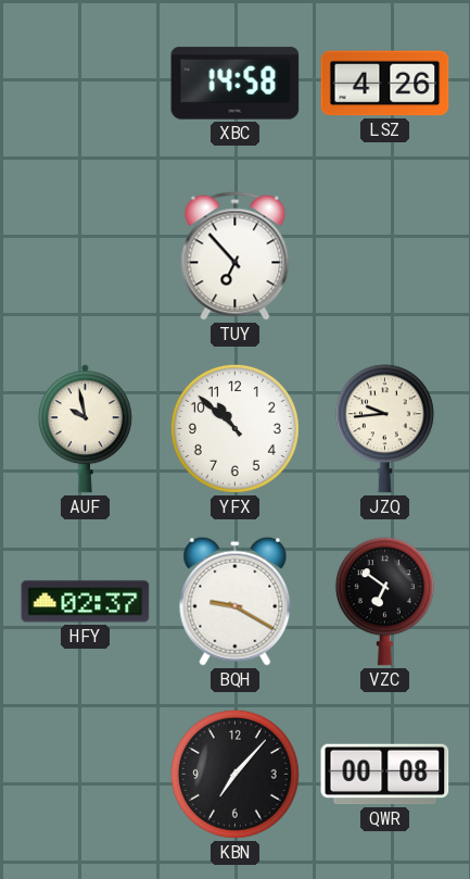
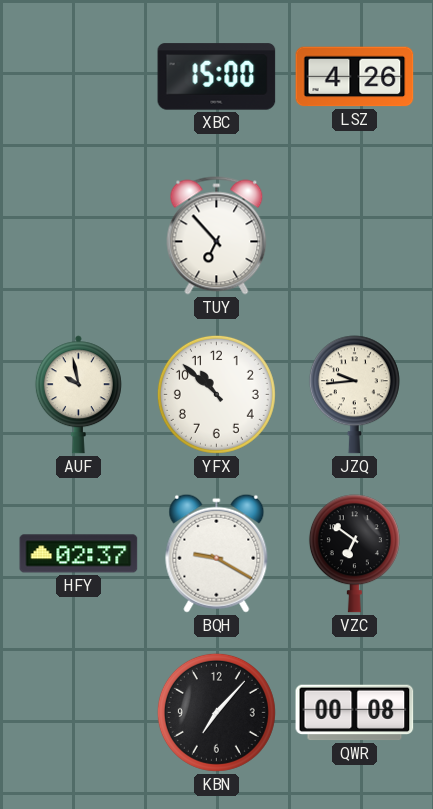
XBC: 14:58 -> 15:00
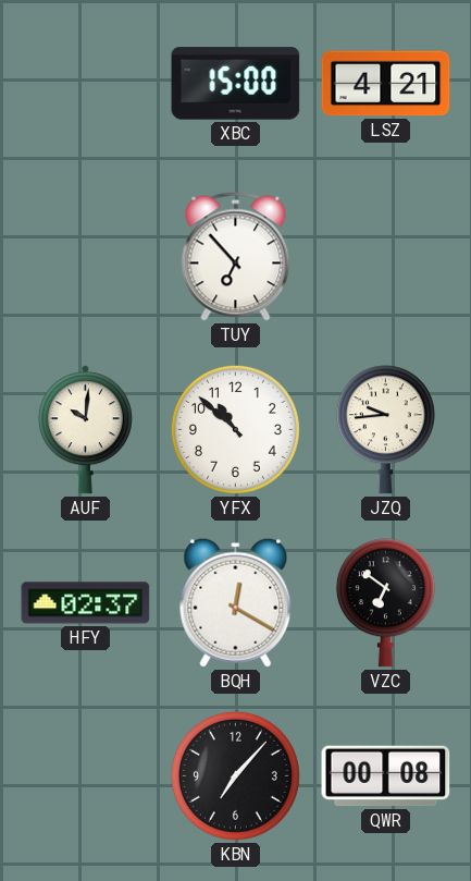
LSZ: 4:26 -> 4:21
AUF: 9:58 -> 10:01
BQH: 9:20 -> 12:20
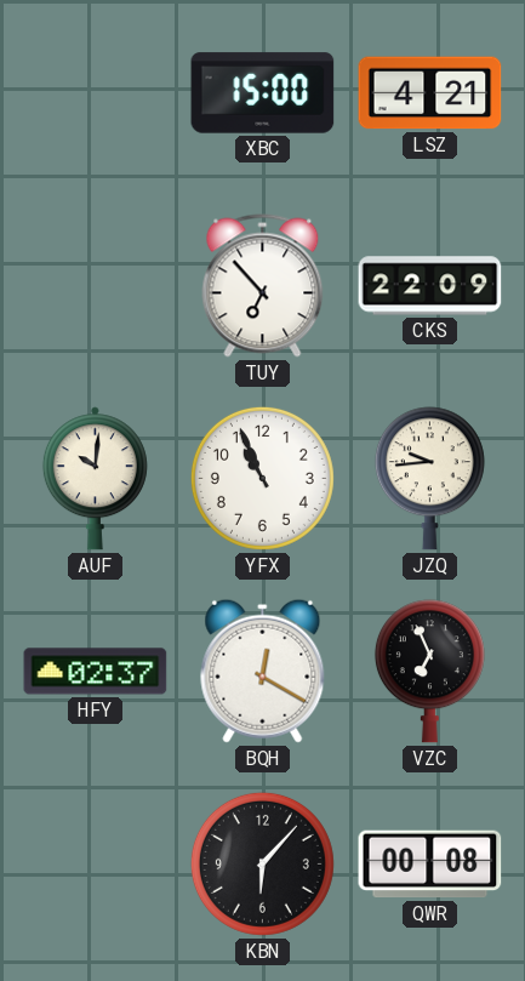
CKS: none -> 22:09
YFX: 10:52 -> 10:56
VZC: 6:51 -> 6:56
KBN: 7:07 -> 6:07
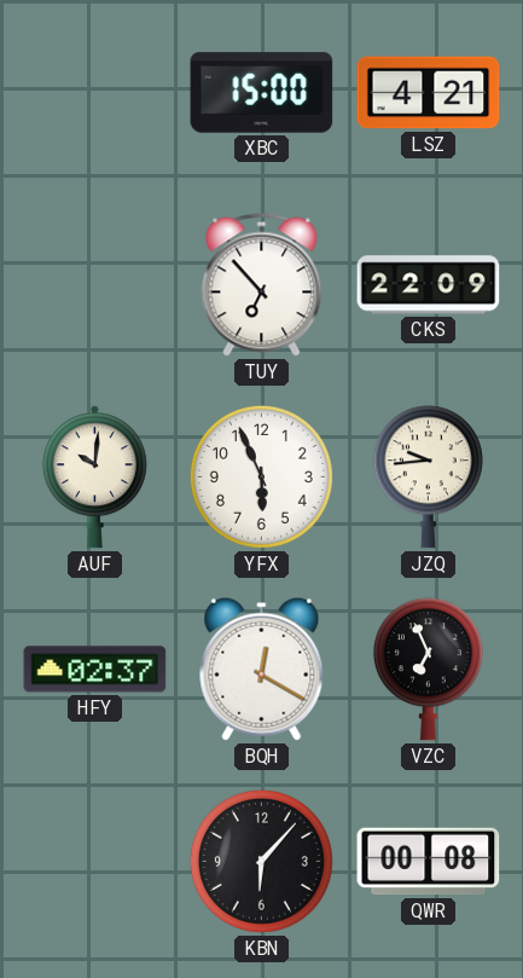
YFX: 10:56 -> 5:56
